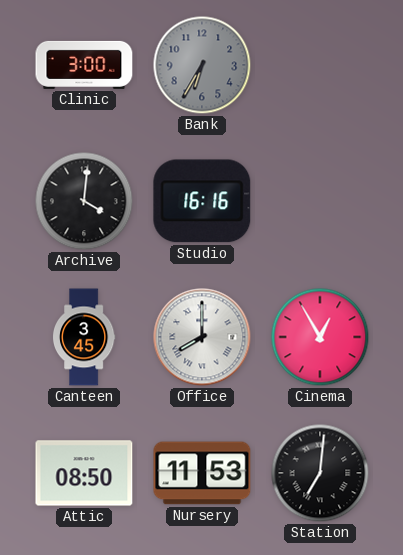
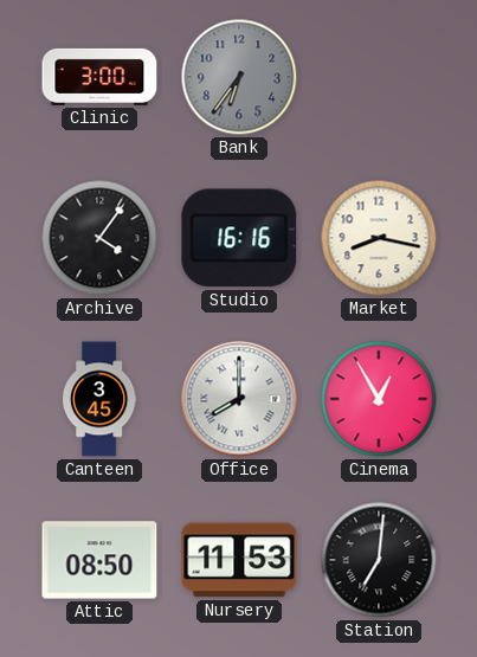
Bank: 6:35 -> 6:36
Archive: 4:01 -> 4:06
Market: none -> 8:17
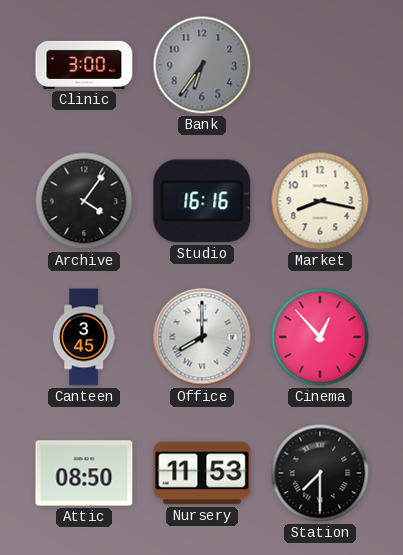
Cinema: 12:55 -> 12:53
Station: 7:01 -> 7:30
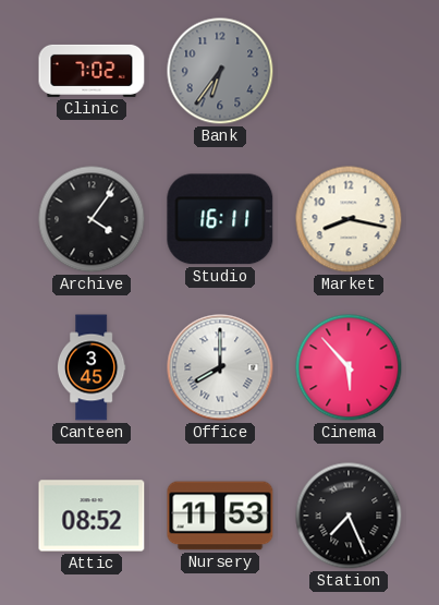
Clinic: 3:00 -> 7:02
Studio: 16:16 -> 16:11
Cinema: 12:53 -> 5:53
Attic: 08:50 -> 08:52
Station: 7:30 -> 7:26
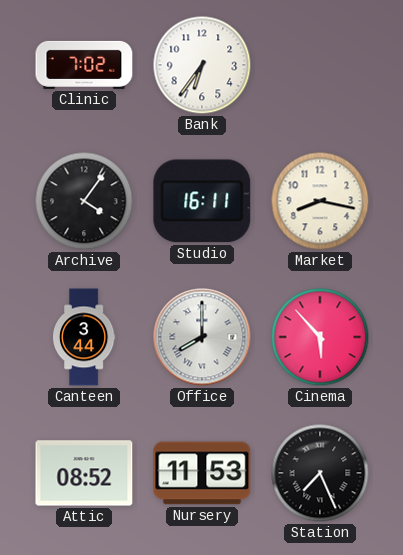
Bank dial: grey -> white
Canteen: 3:45 -> 3:44
